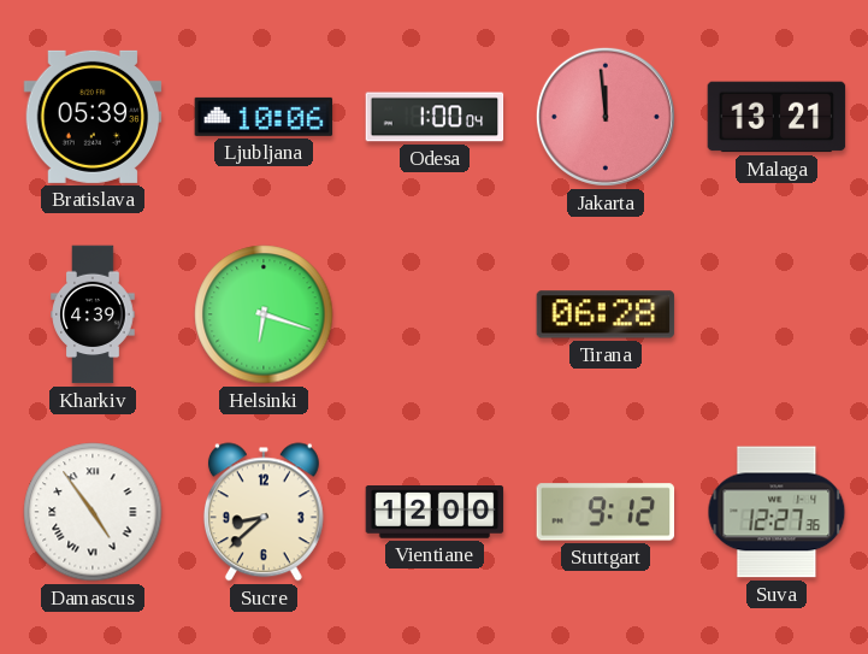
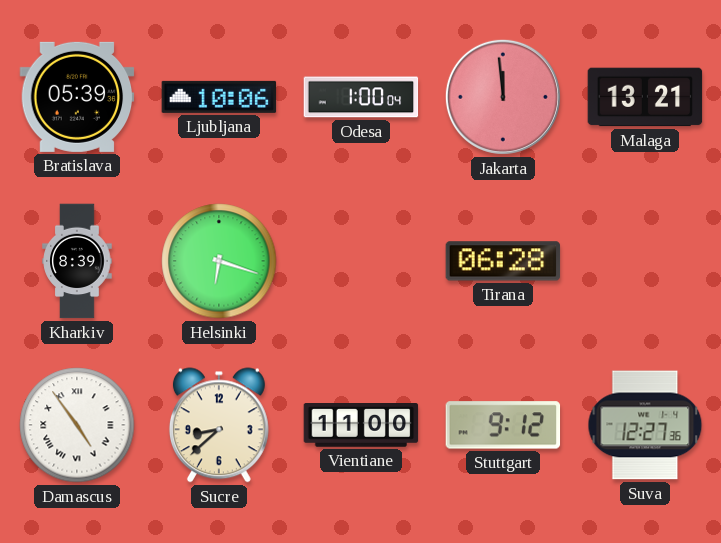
Kharkiv: 4:39 -> 8:39
Vientiane: 12:00 -> 11:00
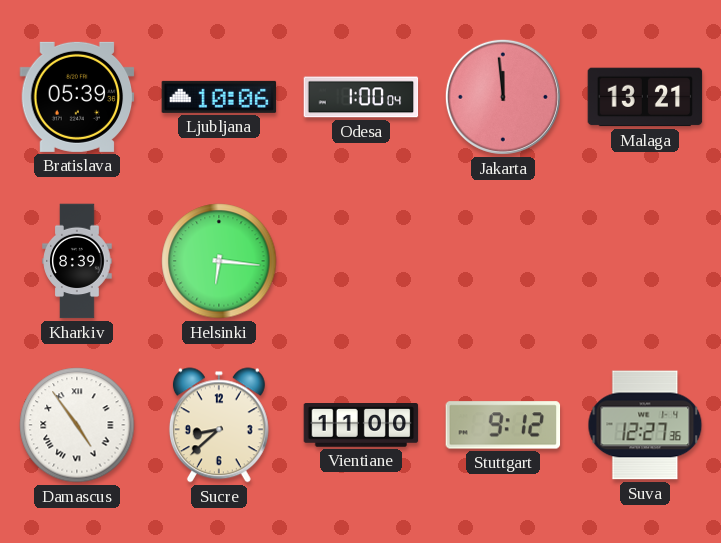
Helsinki: 6:18 -> 6:16
Tirana: 06:28 -> none
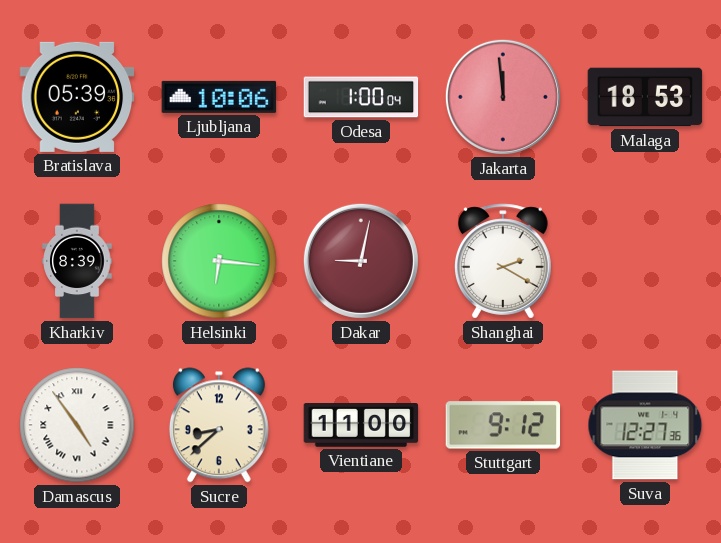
Malaga: 13:21 -> 18:53
Dakar: none -> 9:02
Shanghai: none -> 2:20
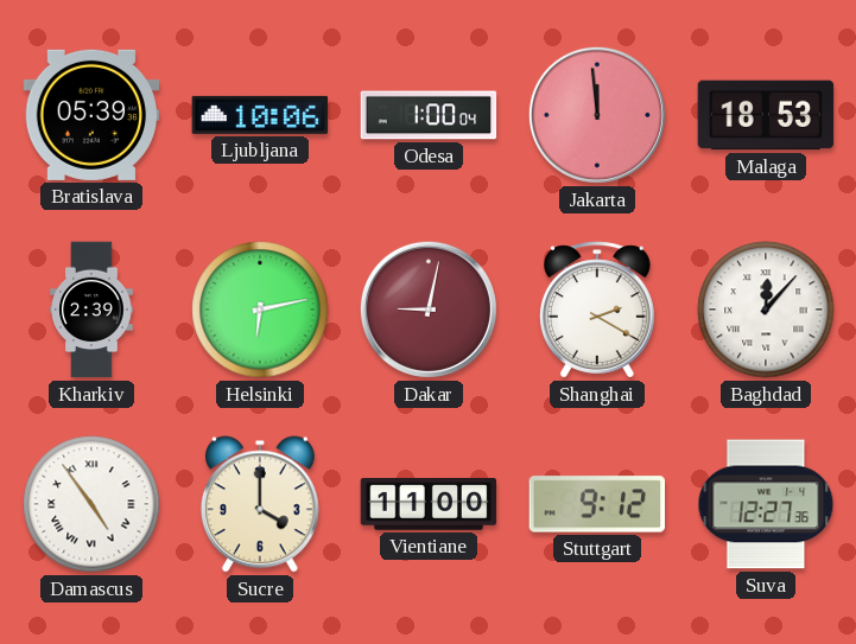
Kharkiv: 8:39 -> 2:39
Helsinki: 6:16 -> 6:13
Baghdad: none -> 12:07
Sucre: 8:38 -> 4:00
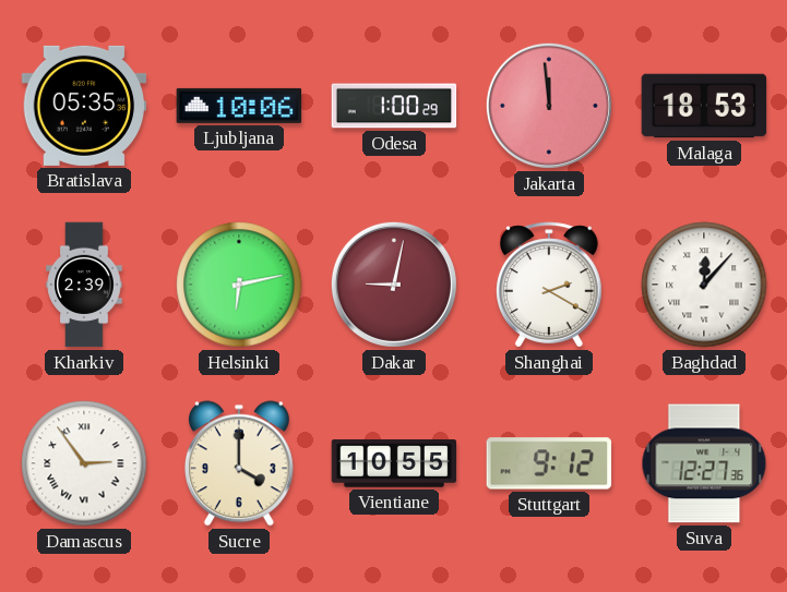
Bratislava: 05:39 -> 05:35
Odesa: 1:00:04 -> 1:00:29
Damascus: 4:54 -> 2:54
Vientiane: 11:00 -> 10:55
